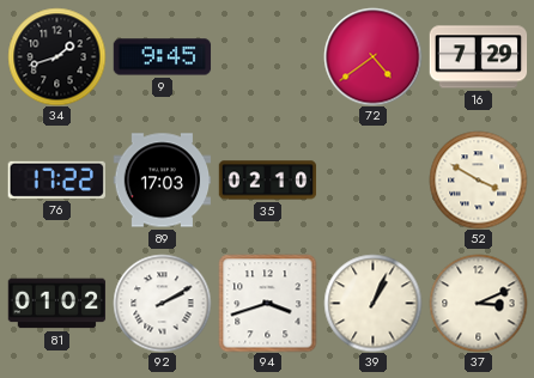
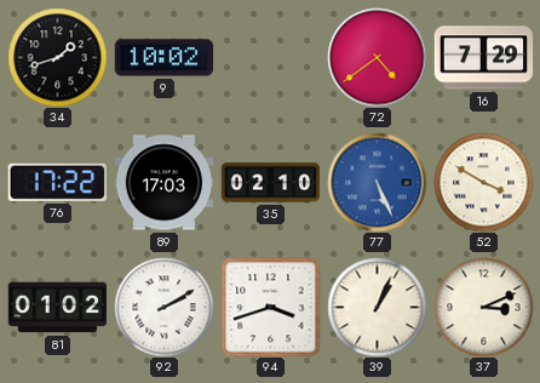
9: 9:45 -> 10:02
77: none -> 5:26
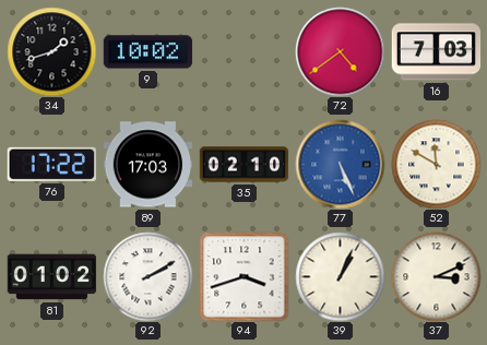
16: 7:29 -> 7:03
52: 3:50 -> 11:50
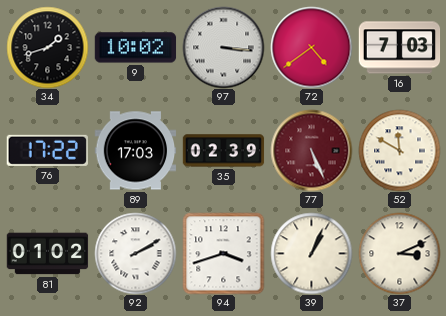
97: none -> 3:16
35: 02:10 -> 02:39
77 dial: blue -> burgundy
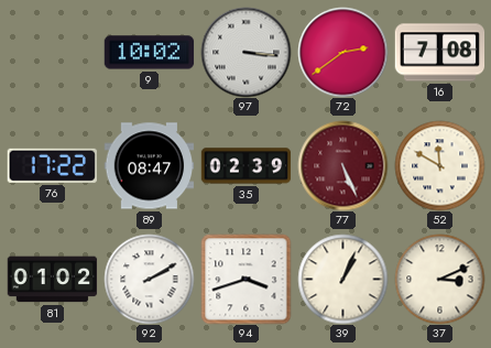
34: 1:42 -> none
72: 4:39 -> 2:39
16: 7:03 -> 7:08
89: 17:03 -> 08:47
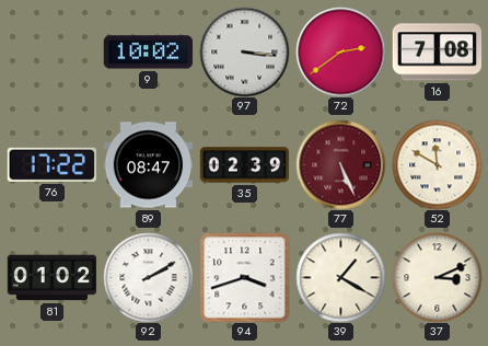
39: 1:04 -> 1:20
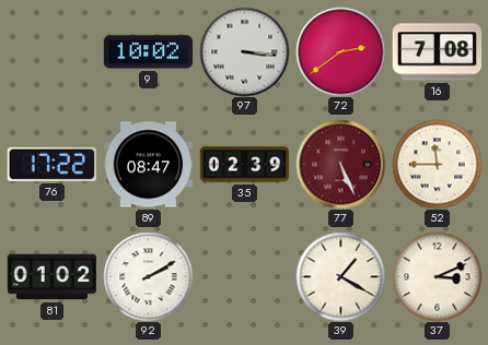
52: 11:50 -> 11:45
94: 3:42 -> none
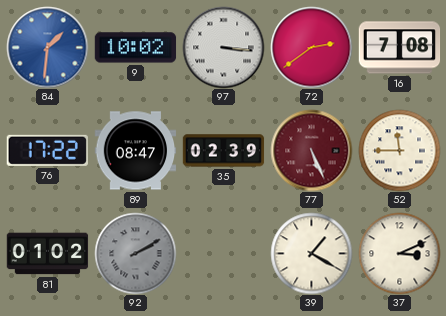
84: none -> 1:31
92 dial: white -> grey
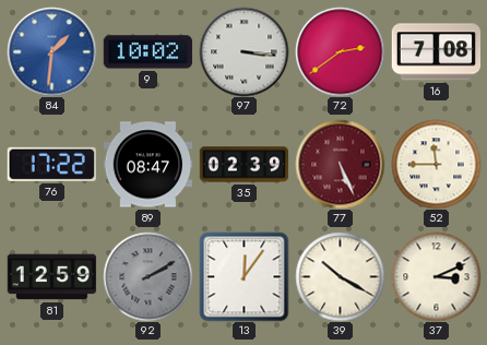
81: 01:02 -> 12:59
13: none -> 12:06
39: 1:20 -> 10:20
